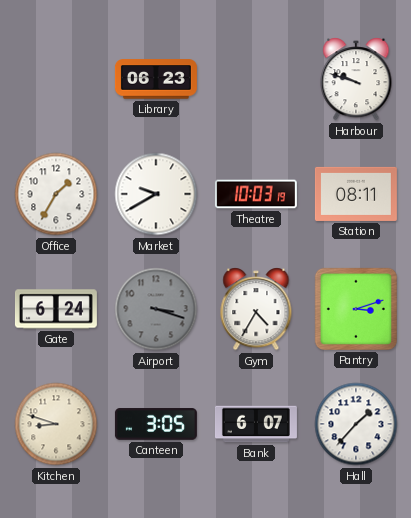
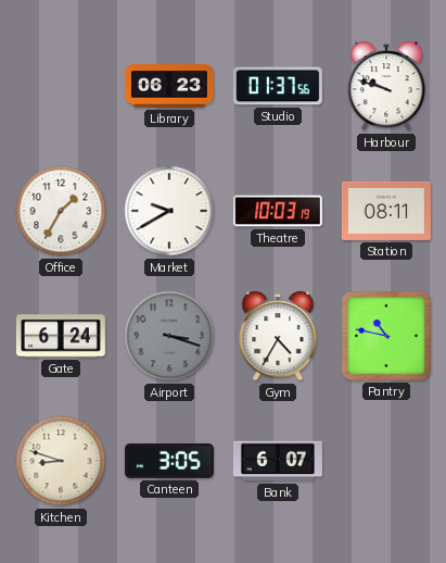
Studio: none -> 01:37
Pantry: 3:12 -> 10:47
Hall: 1:37 -> none
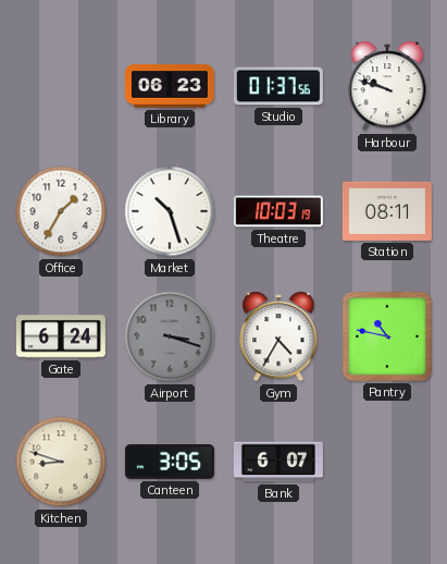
Market: 9:40 -> 10:27
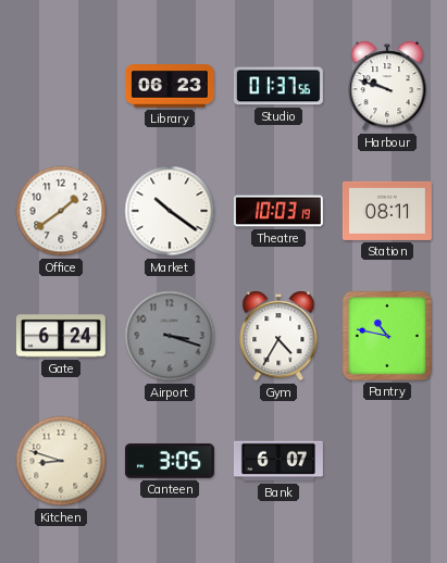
Office: 1:35 -> 1:39
Market: 10:27 -> 10:21
